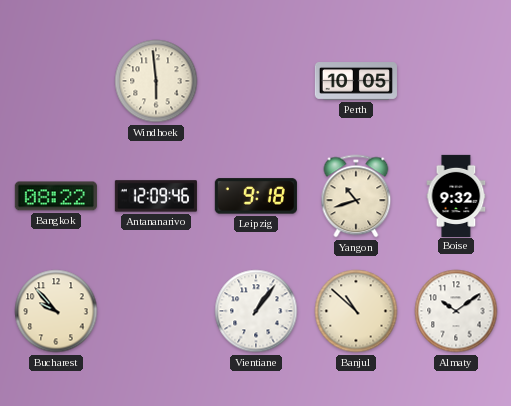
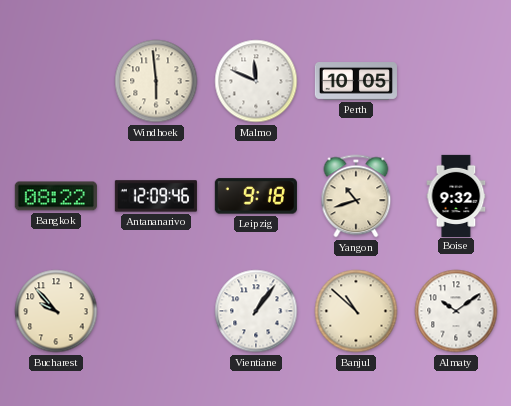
Malmo: none -> 11:49
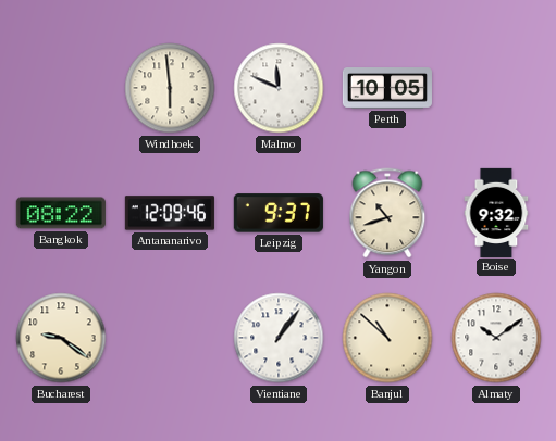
Leipzig: 9:18 -> 9:37
Bucharest: 9:53 -> 9:21
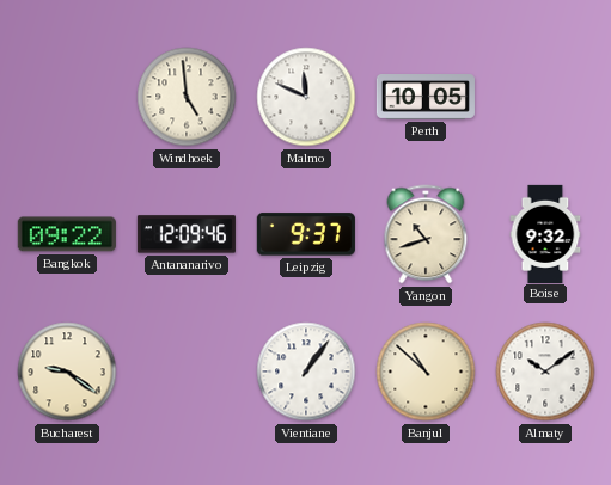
Windhoek: 5:59 -> 4:59
Bangkok: 08:22 -> 09:22
